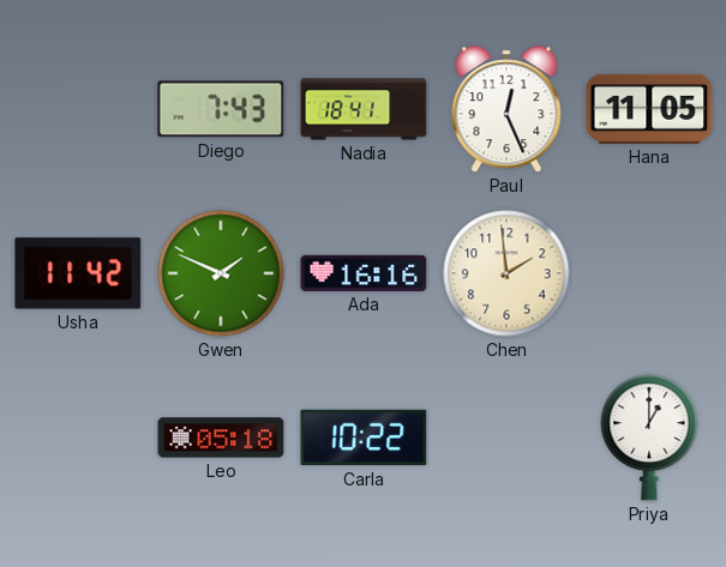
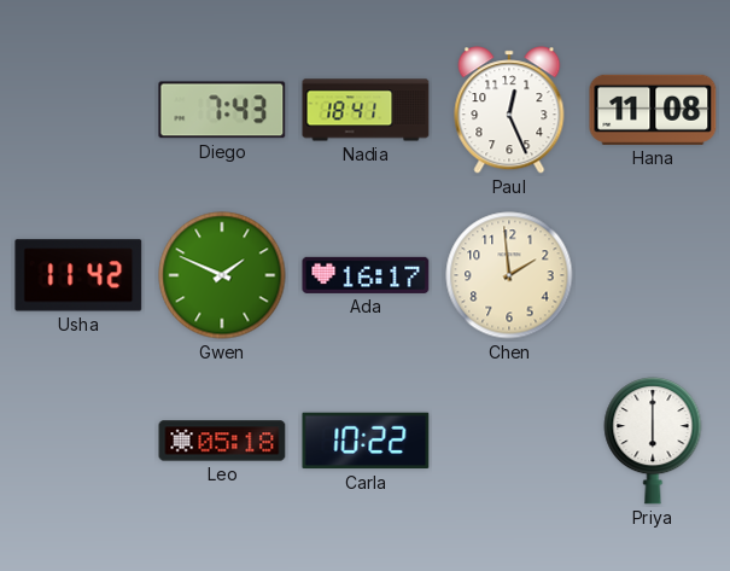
Hana: 11:05 -> 11:08
Ada: 16:16 -> 16:17
Priya: 1:00 -> 6:00
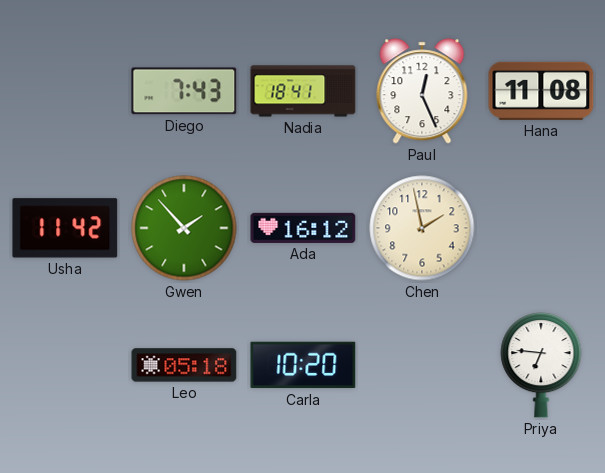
Gwen: 1:49 -> 1:53
Ada: 16:17 -> 16:12
Chen: 1:59 -> 1:58
Carla: 10:22 -> 10:20
Priya: 6:00 -> 6:46
